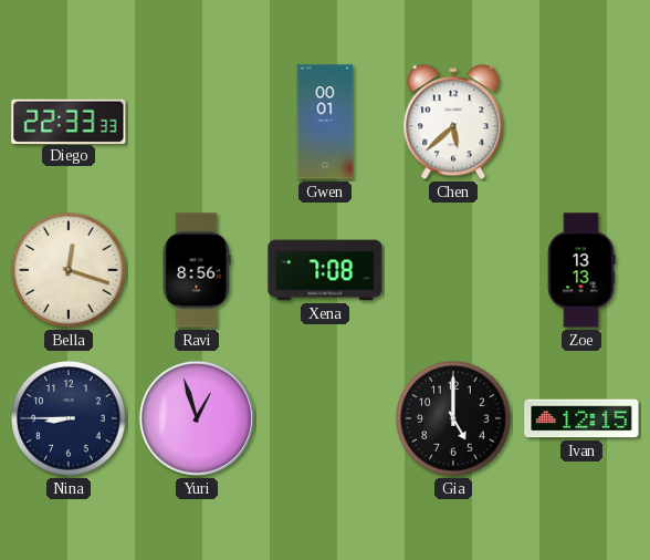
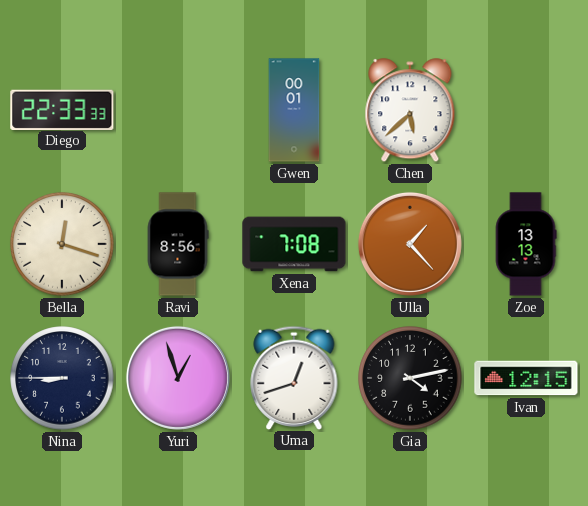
Ulla: none -> 1:23
Uma: none -> 12:42
Gia: 5:00 -> 4:13
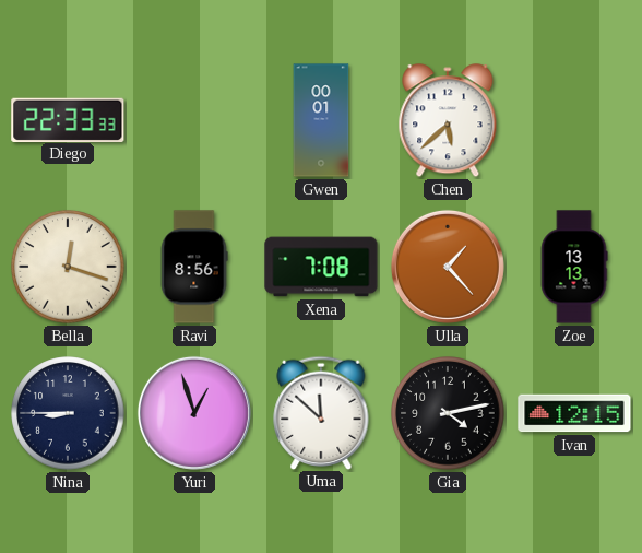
Uma: 12:42 -> 11:52
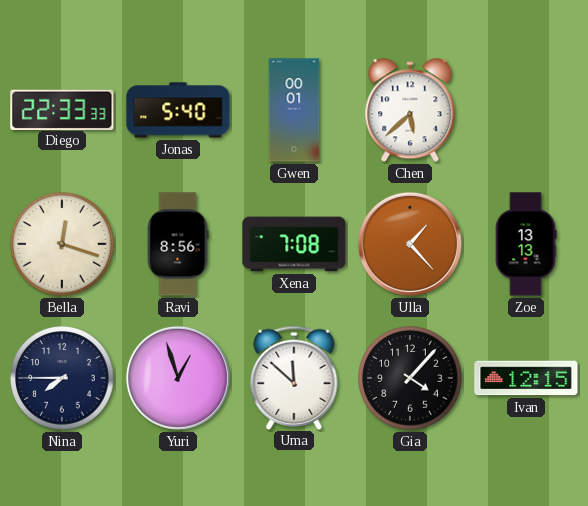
Jonas: none -> 5:40
Nina: 8:45 -> 7:45
Gia: 4:13 -> 4:07
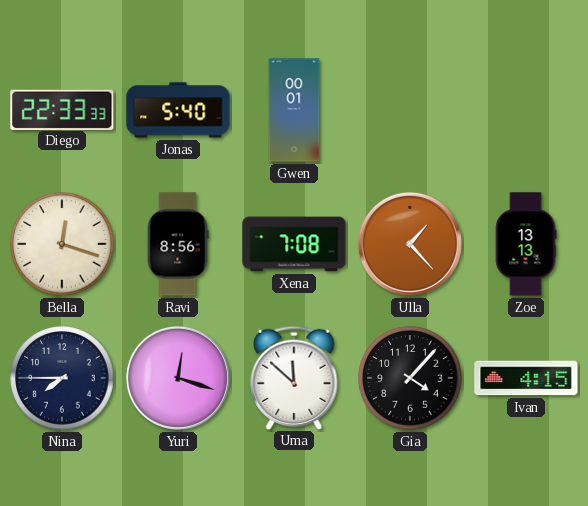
Chen: 5:38 -> none
Yuri: 12:57 -> 12:18
Ivan: 12:15 -> 4:15
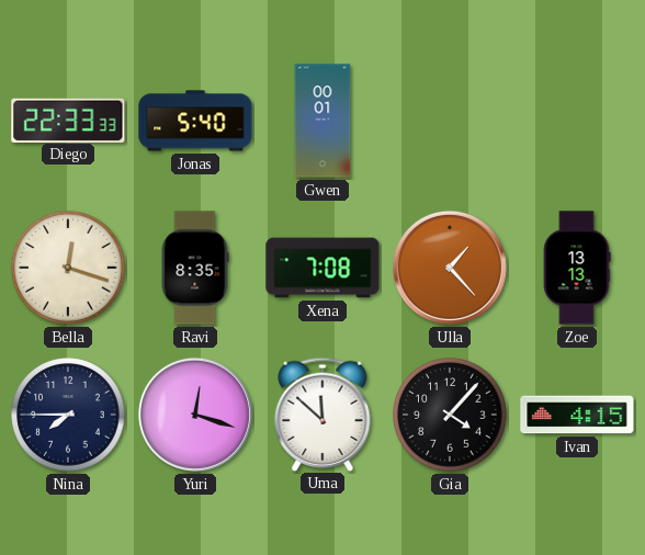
Ravi: 8:56 -> 8:35
